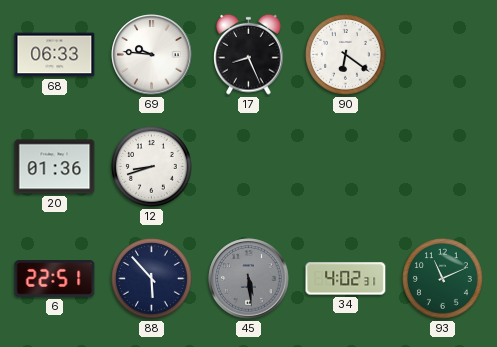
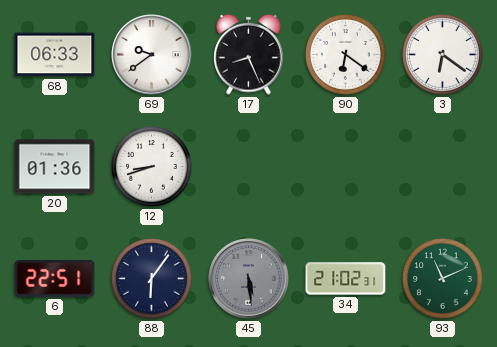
69: 9:46 -> 9:39
3: none -> 6:21
88: 5:53 -> 6:06
34: 4:02 -> 21:02
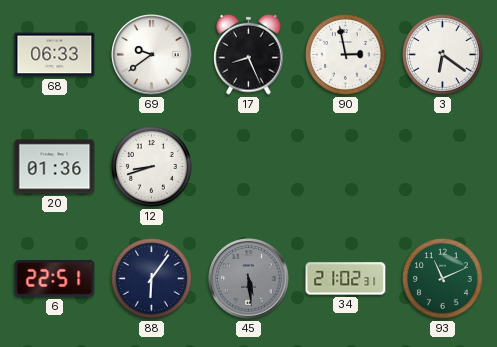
90: 6:21 -> 2:58
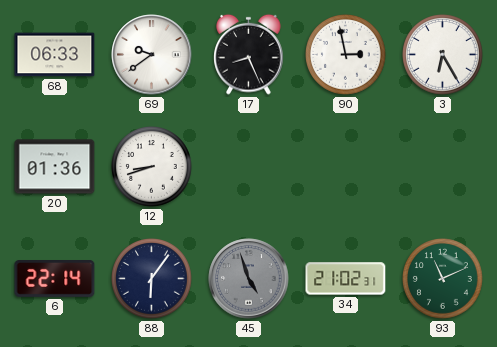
3: 6:21 -> 6:25
6: 22:51 -> 22:14
45: 5:29 -> 4:57
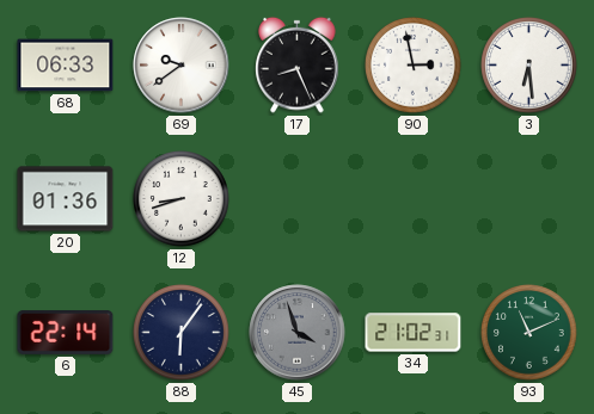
3: 6:25 -> 6:29
45: 4:57 -> 3:57
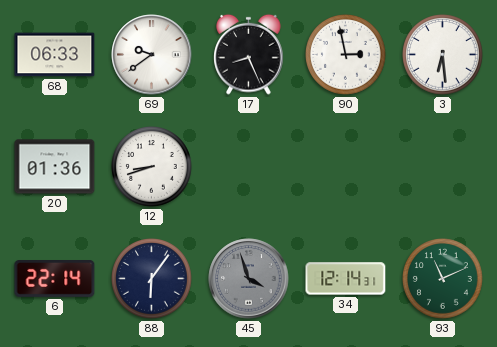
34: 21:02 -> 12:14
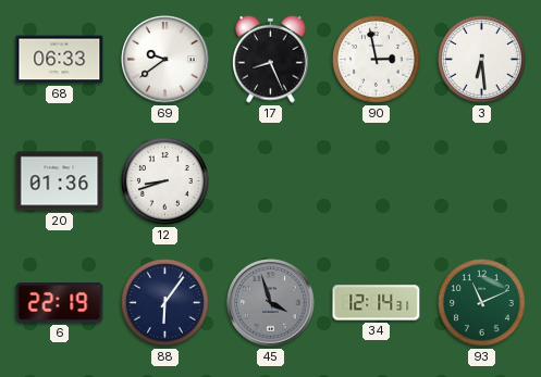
6: 22:14 -> 22:19
